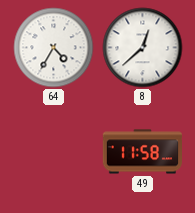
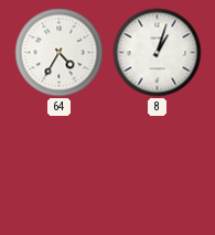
8: 12:38 -> 1:03
49: 11:58 -> none
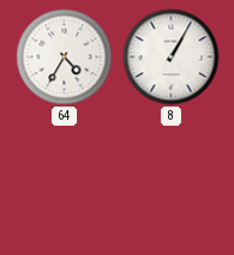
8: 1:03 -> 1:05
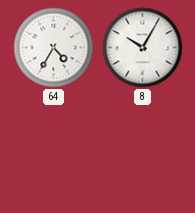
8: 1:05 -> 10:05
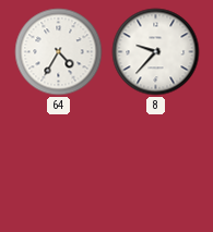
8: 10:05 -> 9:37
